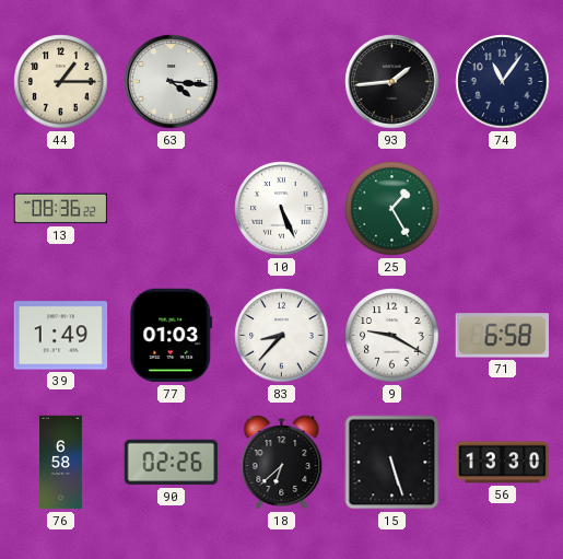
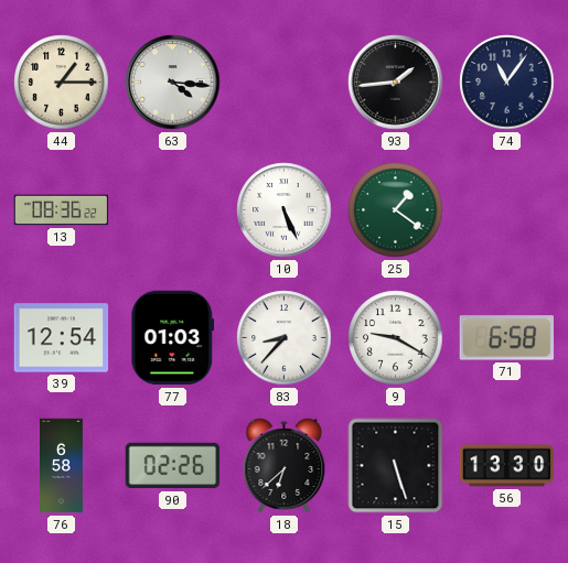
25: 1:25 -> 1:21
39: 1:49 -> 12:54
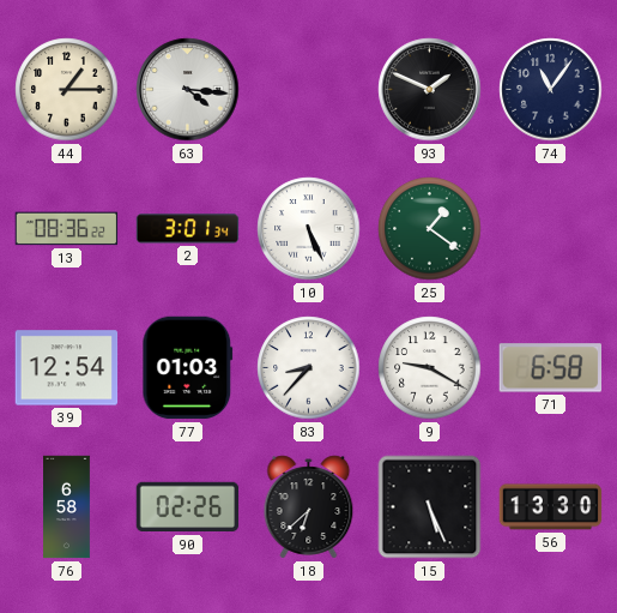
93: 1:44 -> 1:49
2: none -> 3:01
15: 5:27 -> 5:26
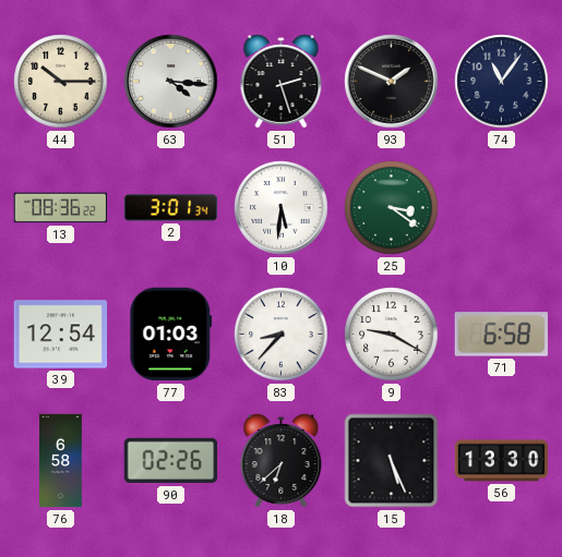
44: 1:15 -> 10:15
51: none -> 2:27
10: 5:26 -> 5:31
25: 1:21 -> 3:21
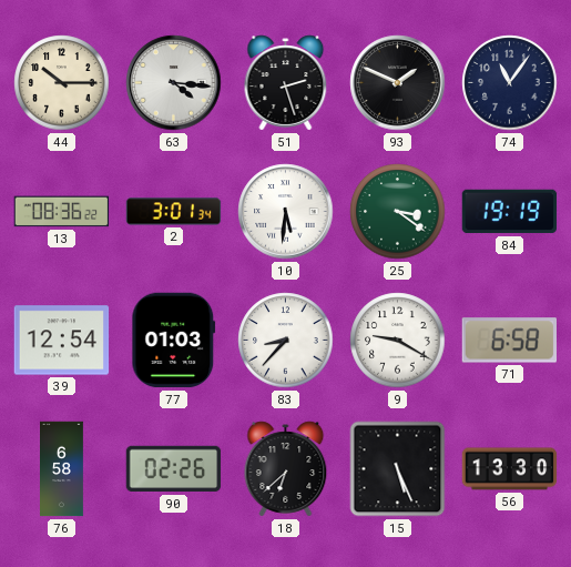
84: none -> 19:19
